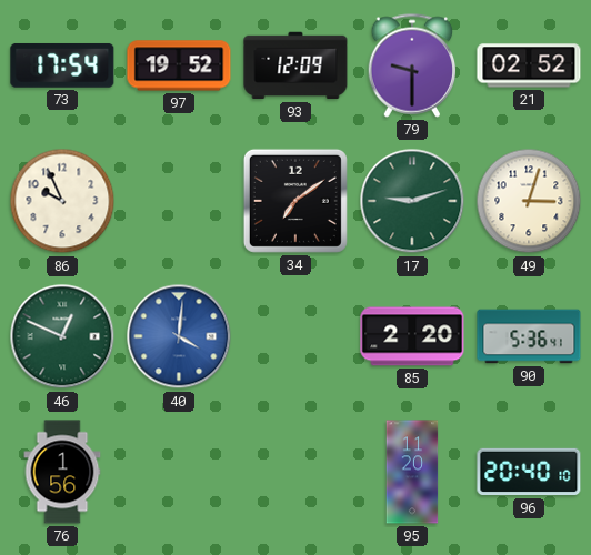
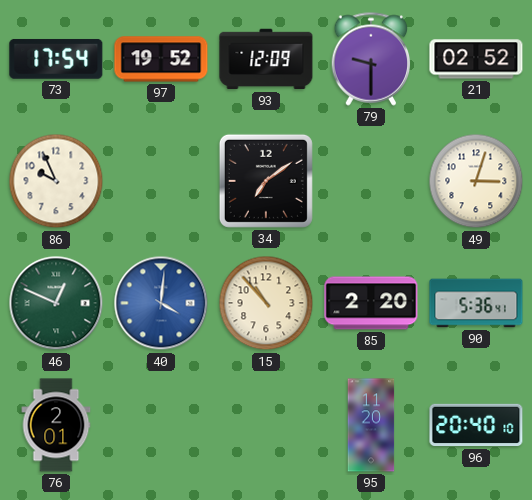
17: 9:12 -> none
15: none -> 10:53
76: 1:56 -> 2:01
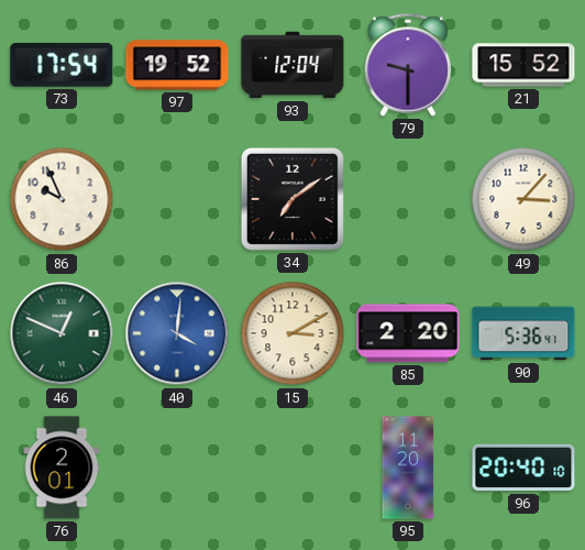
93: 12:09 -> 12:04
21: 02:52 -> 15:52
49: 3:03 -> 3:07
15: 10:53 -> 3:10
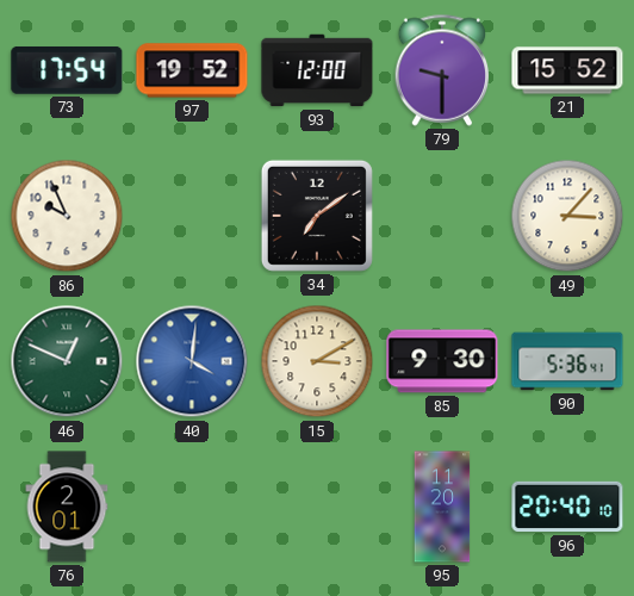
93: 12:04 -> 12:00
85: 2:20 -> 9:30
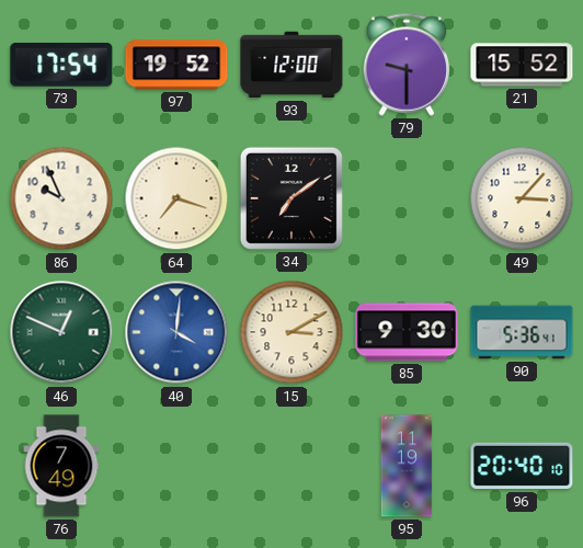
64: none -> 7:18
76: 2:01 -> 7:49
95: 11:20 -> 11:19
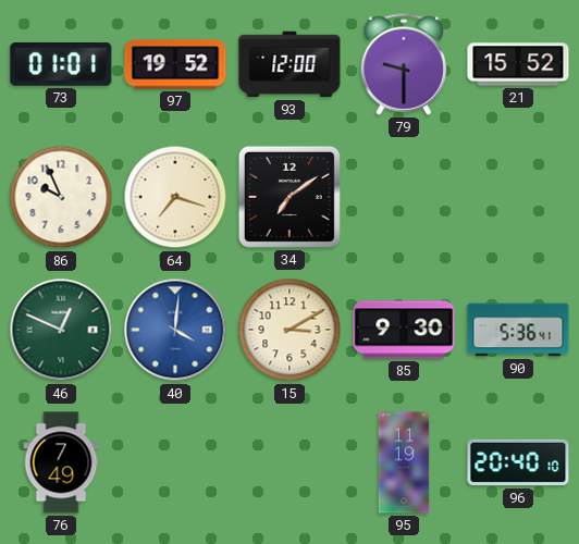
73: 17:54 -> 01:01
49: 3:07 -> none
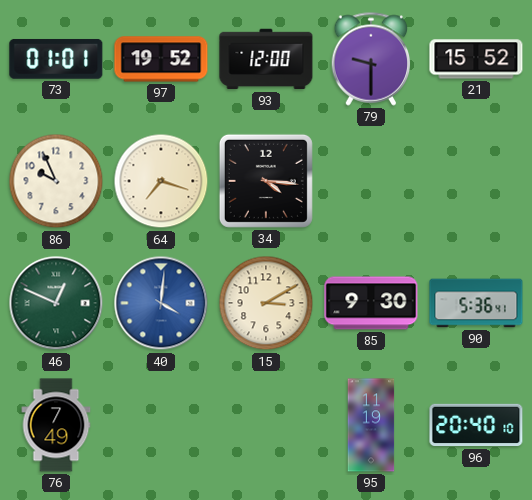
34: 7:09 -> 4:16
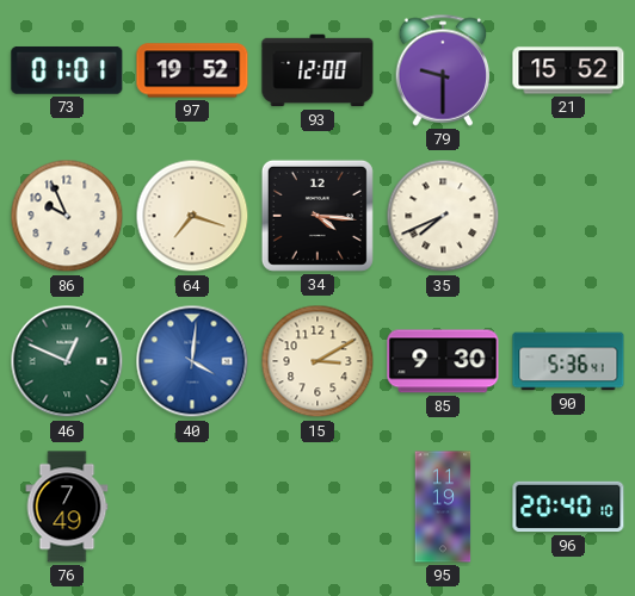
35: none -> 7:41
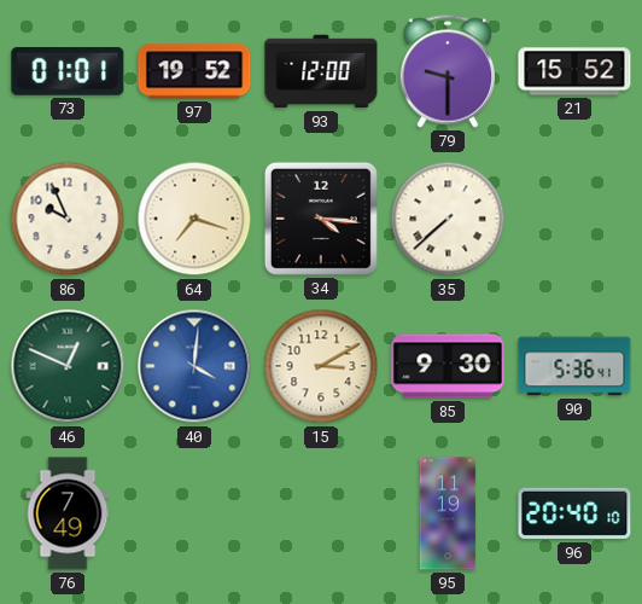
35: 7:41 -> 7:38
